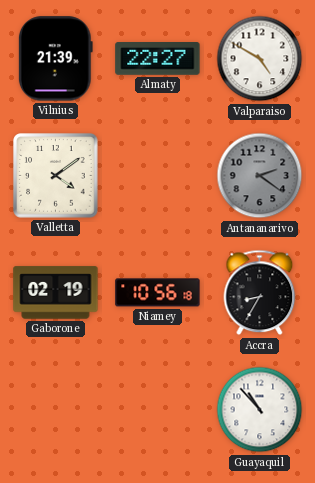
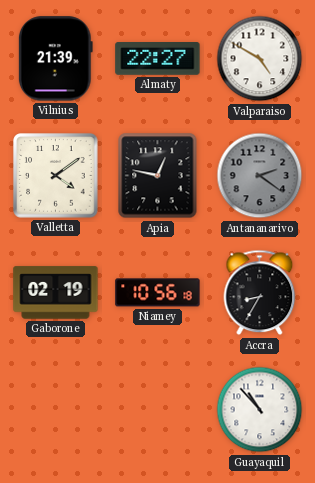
Apia: none -> 12:47
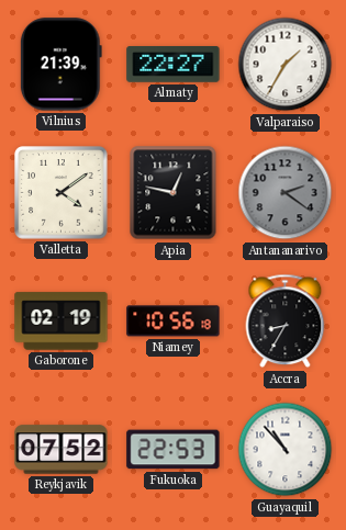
Valparaiso: 4:50 -> 1:35
Reykjavik: none -> 07:52
Fukuoka: none -> 22:53
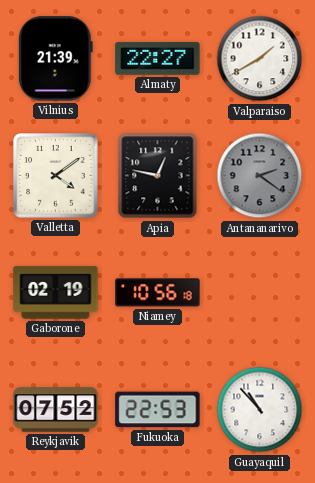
Valparaiso: 1:35 -> 1:40
Accra: 8:35 -> none
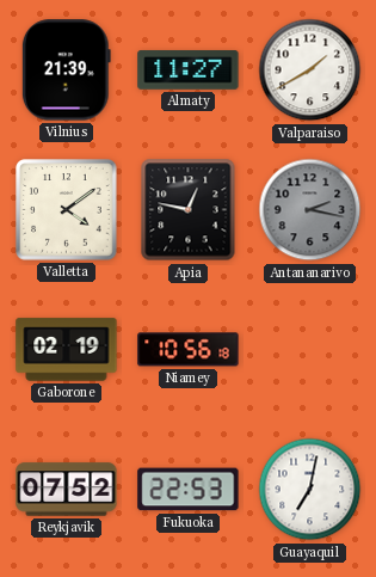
Almaty: 22:27 -> 11:27
Antananarivo: 2:21 -> 2:17
Guayaquil: 10:53 -> 7:02
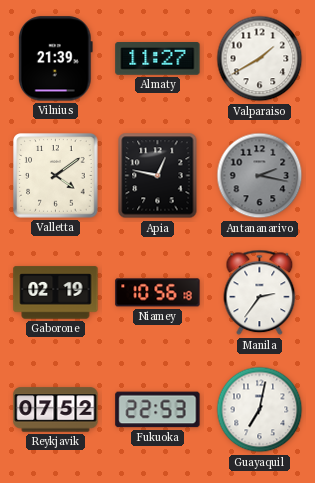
Manila: none -> 2:36
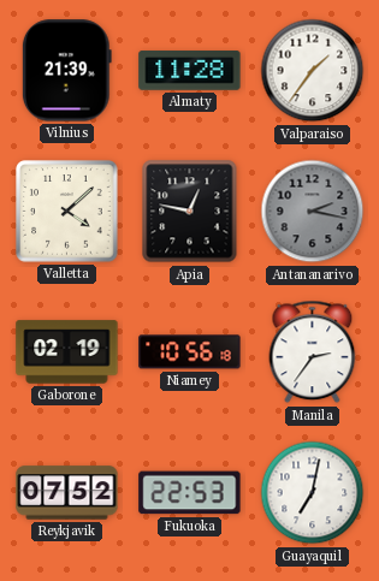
Almaty: 11:27 -> 11:28
Valparaiso: 1:40 -> 1:36
Valletta: 4:09 -> 4:08
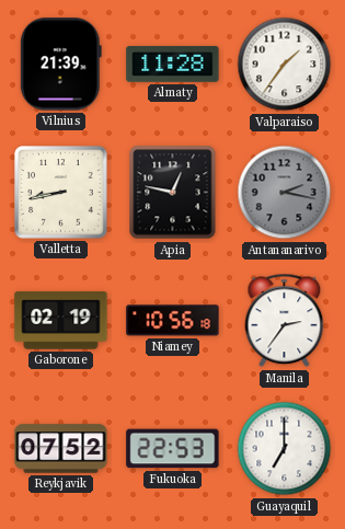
Valletta: 4:08 -> 8:43
Guayaquil: 7:02 -> 7:00
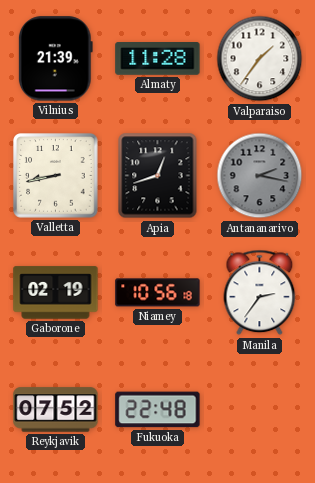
Apia: 12:47 -> 12:42
Fukuoka: 22:53 -> 22:48
Guayaquil: 7:00 -> none
